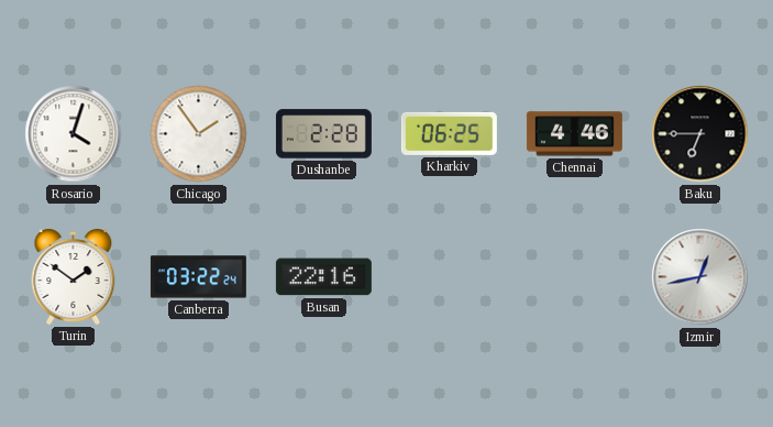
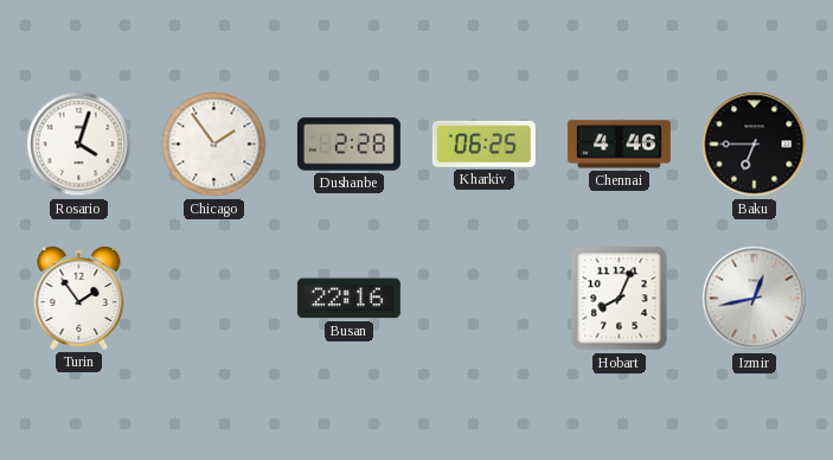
Turin: 1:51 -> 1:54
Canberra: 03:22 -> none
Hobart: none -> 8:04
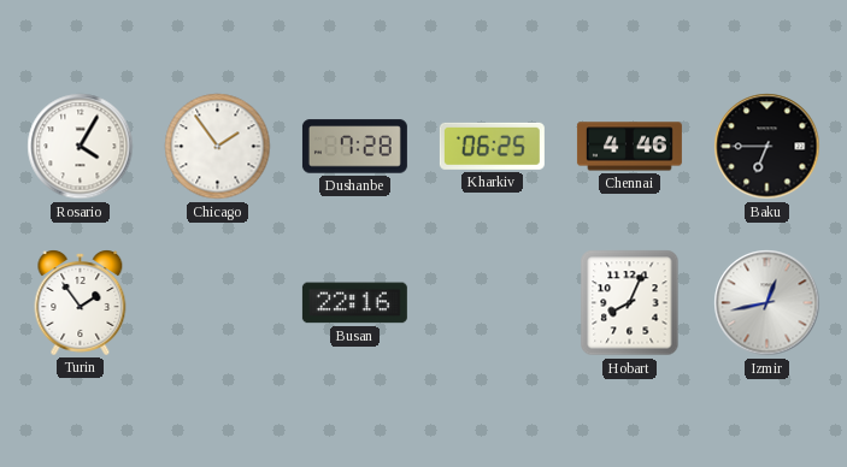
Rosario: 4:03 -> 4:05
Dushanbe: 2:28 -> 7:28
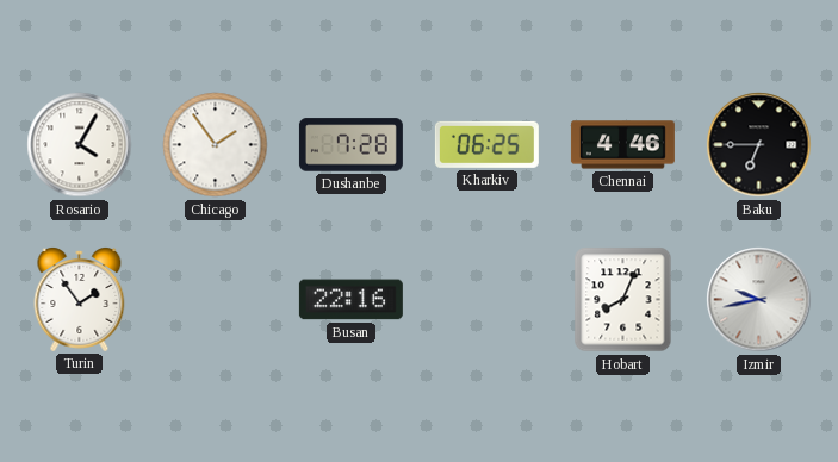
Izmir: 12:43 -> 9:43
